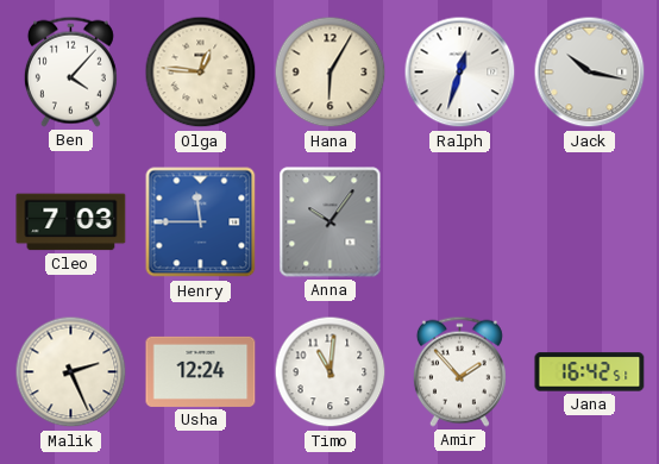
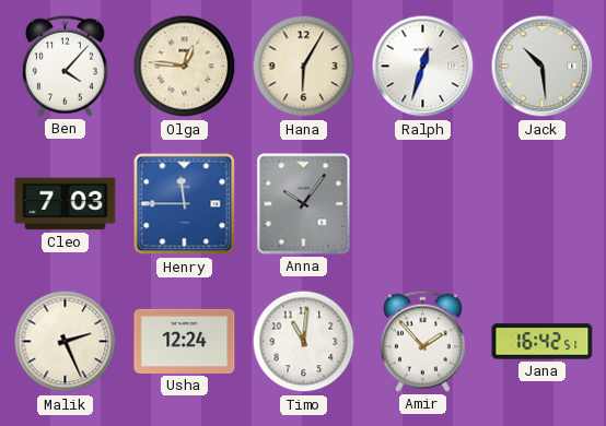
Jack: 10:17 -> 10:29
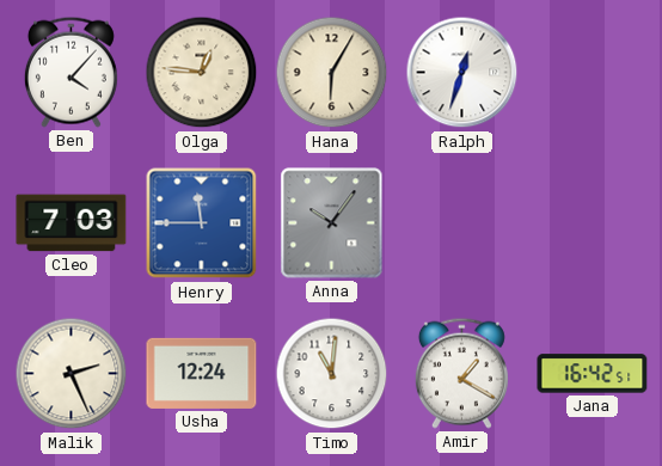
Jack: 10:29 -> none
Amir: 1:53 -> 1:20
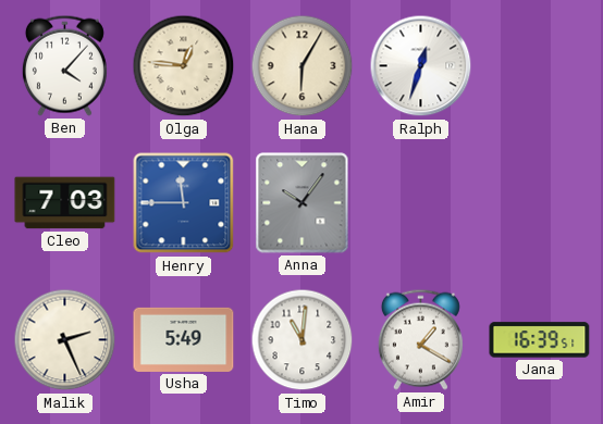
Usha: 12:24 -> 5:49
Jana: 16:42 -> 16:39
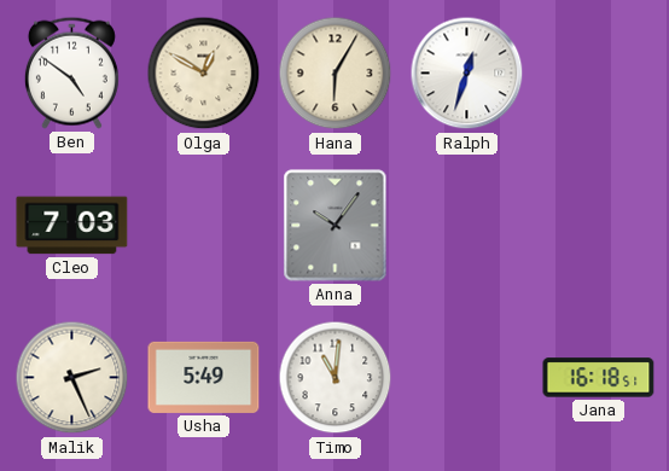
Ben: 4:07 -> 4:51
Olga: 12:46 -> 12:50
Henry: 11:45 -> none
Amir: 1:20 -> none
Jana: 16:39 -> 16:18
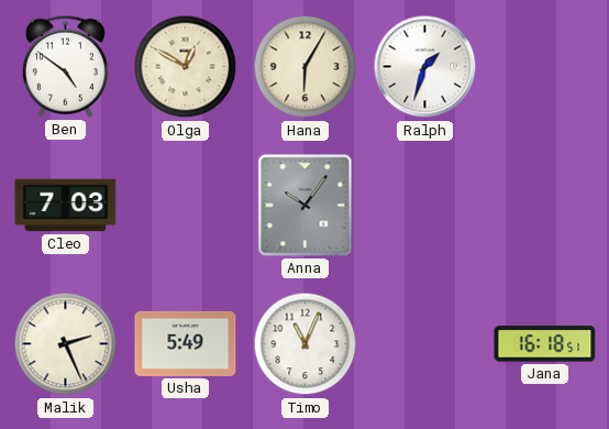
Ralph: 12:33 -> 1:33
Timo: 11:01 -> 11:04
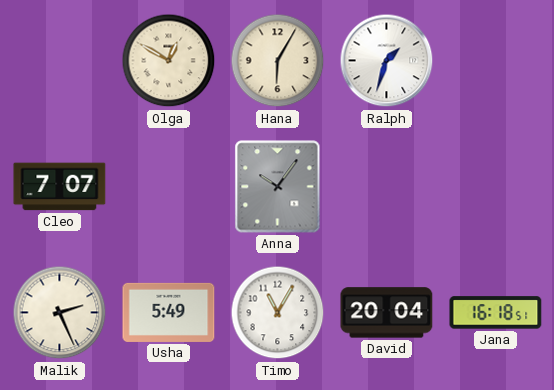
Ben: 4:51 -> none
Cleo: 7:03 -> 7:07
Timo: 11:04 -> 11:05
David: none -> 20:04
